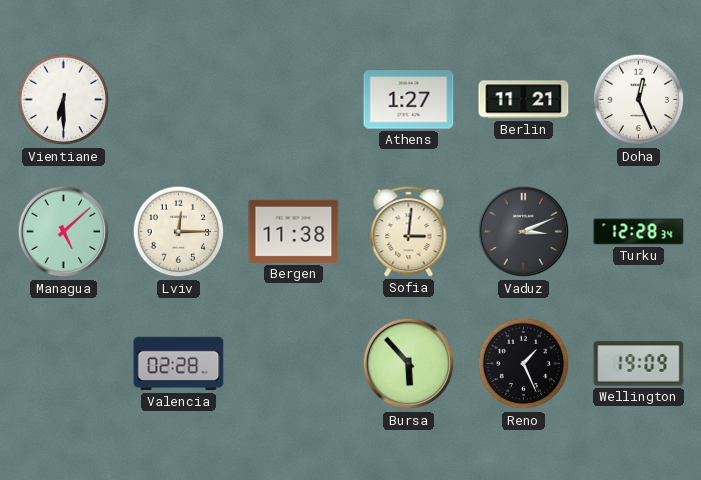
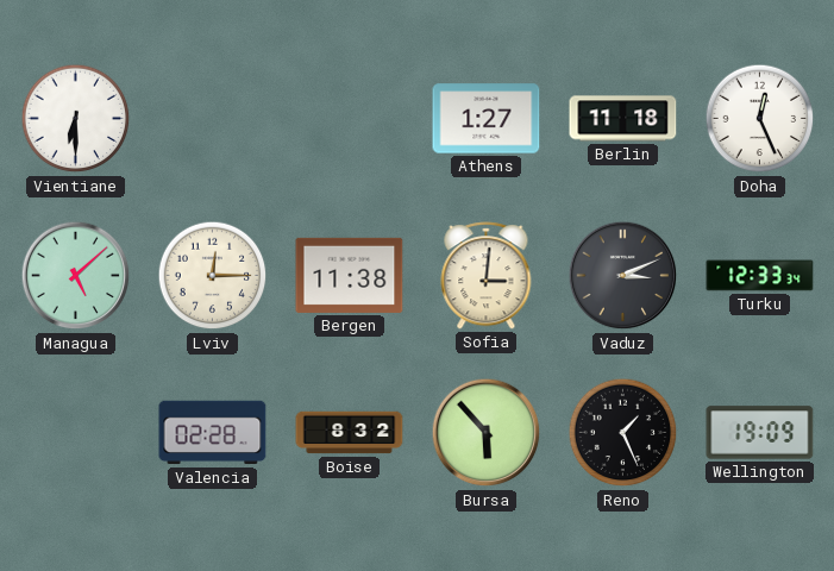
Berlin: 11:21 -> 11:18
Turku: 12:28 -> 12:33
Boise: none -> 8:32
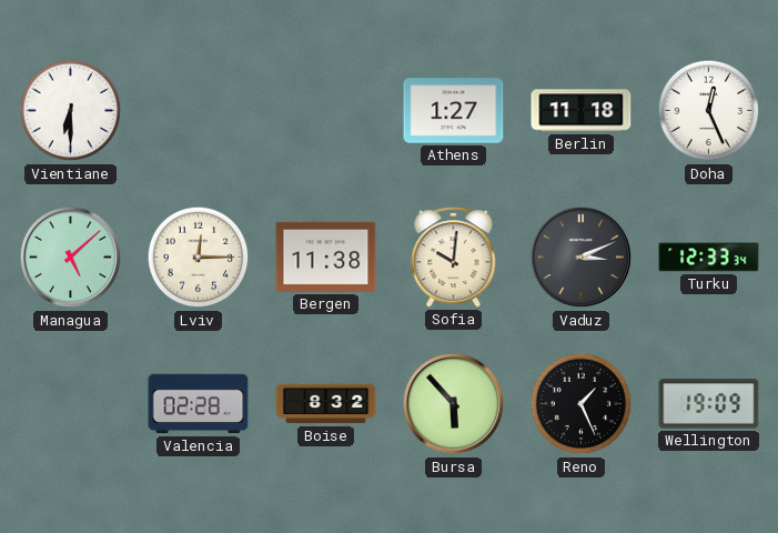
Sofia: 3:01 -> 10:01
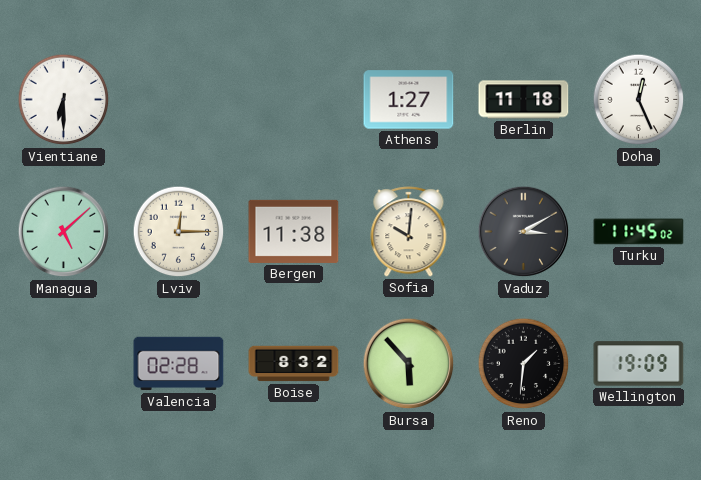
Vaduz: 3:11 -> 3:10
Turku: 12:33 -> 11:45
Reno: 1:26 -> 1:31
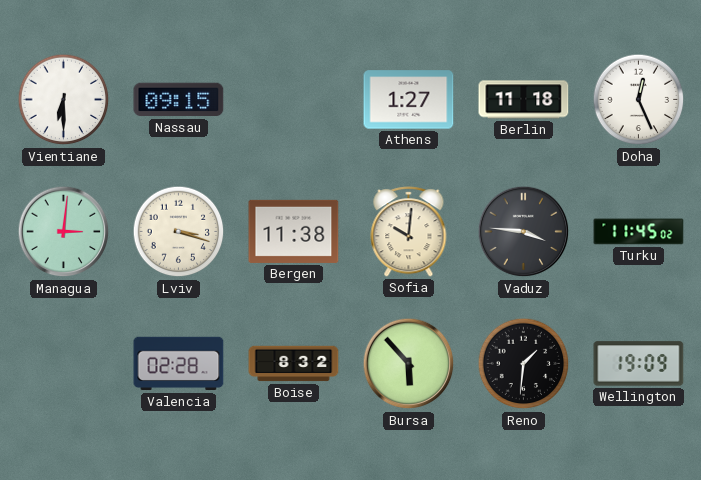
Nassau: none -> 09:15
Managua: 5:08 -> 3:01
Lviv: 12:15 -> 3:18
Vaduz: 3:10 -> 3:46
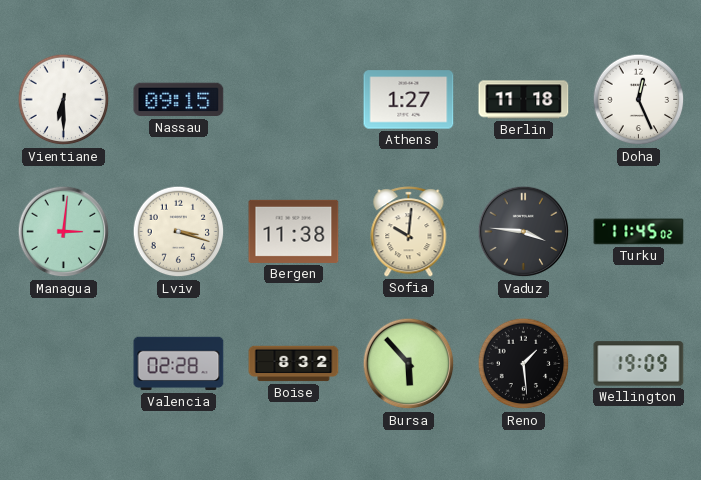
Reno: 1:31 -> 1:29
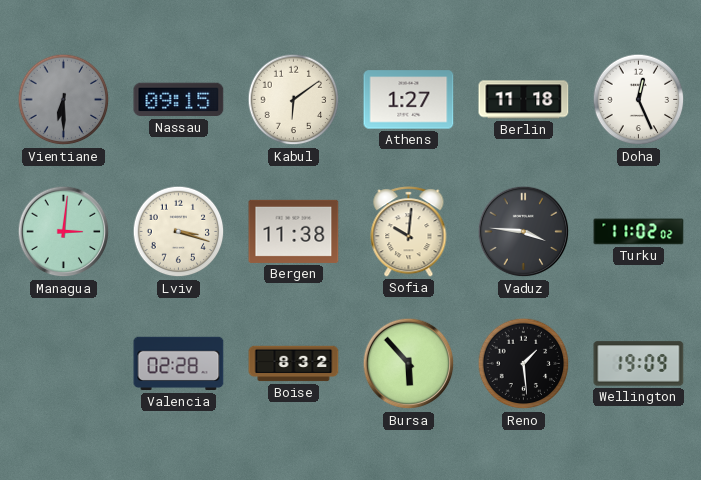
Vientiane dial: white -> grey
Kabul: none -> 6:09
Turku: 11:45 -> 11:02
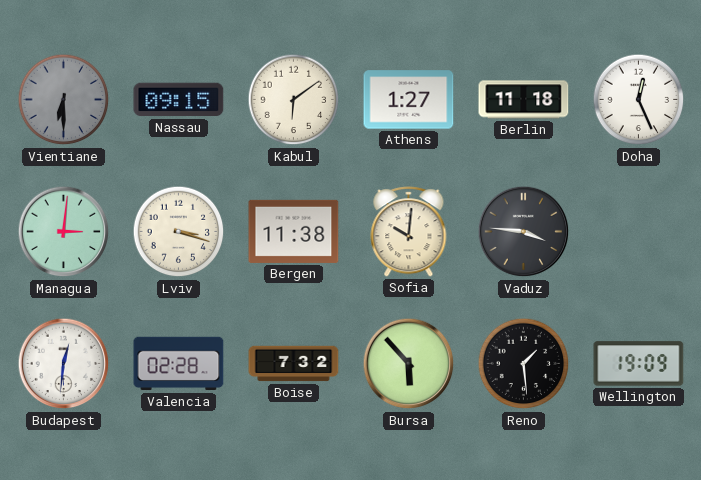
Turku: 11:02 -> none
Budapest: none -> 12:31
Boise: 8:32 -> 7:32
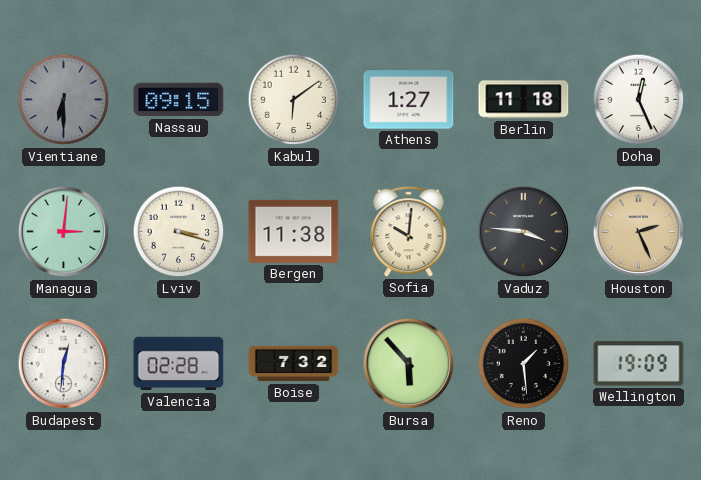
Houston: none -> 2:26
